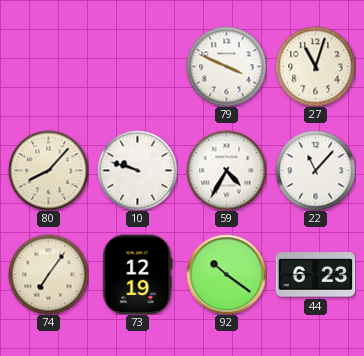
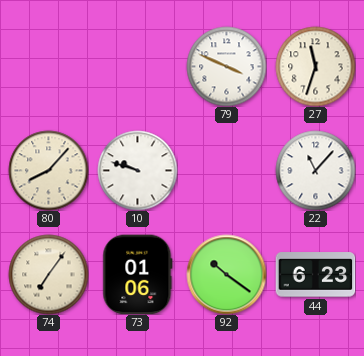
27: 11:03 -> 11:33
59: 4:35 -> none
73: 12:19 -> 01:06
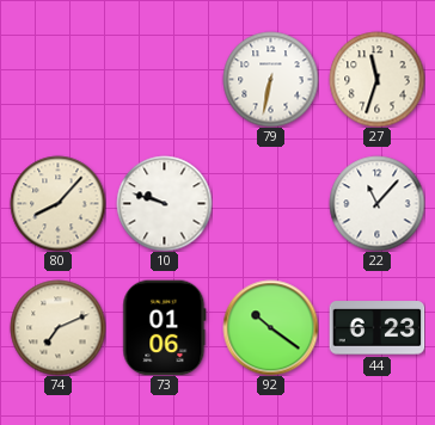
79: 3:49 -> 6:32
74: 7:06 -> 7:11
